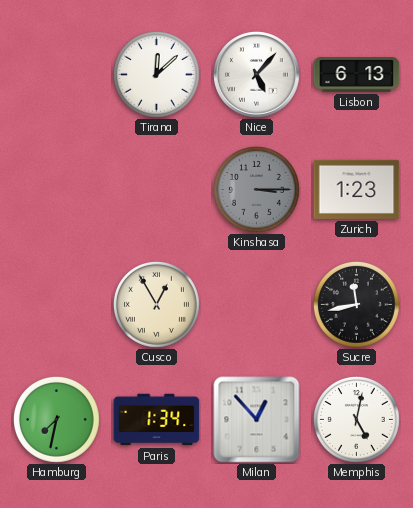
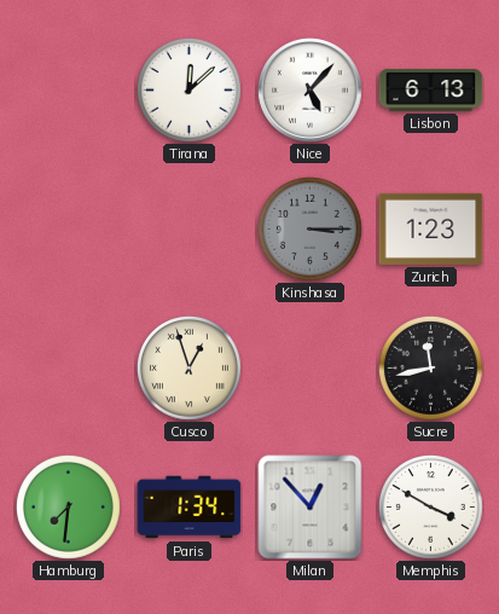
Cusco: 12:55 -> 12:57
Hamburg: 7:32 -> 7:31
Memphis: 5:02 -> 3:50
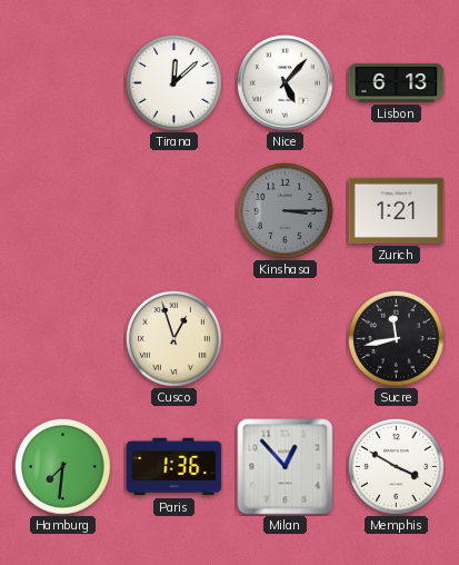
Zurich: 1:23 -> 1:21
Paris: 1:34 -> 1:36
